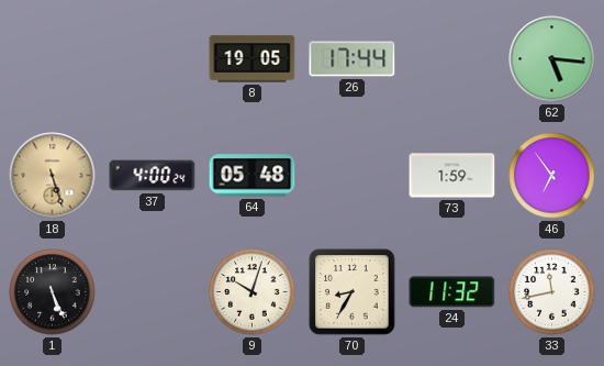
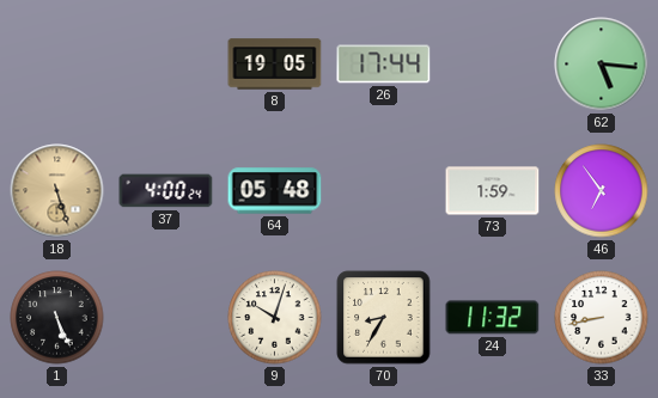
33: 11:43 -> 8:43
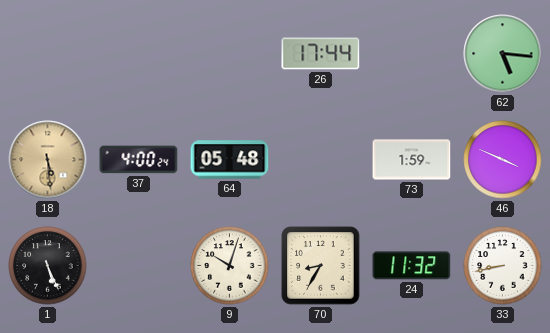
8: 19:05 -> none
18: 5:27 -> 5:29
46: 6:54 -> 3:49
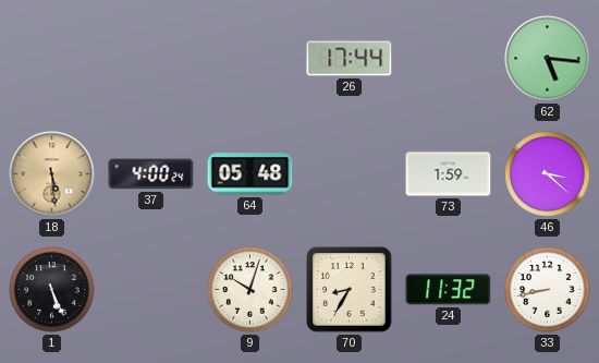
46: 3:49 -> 3:22
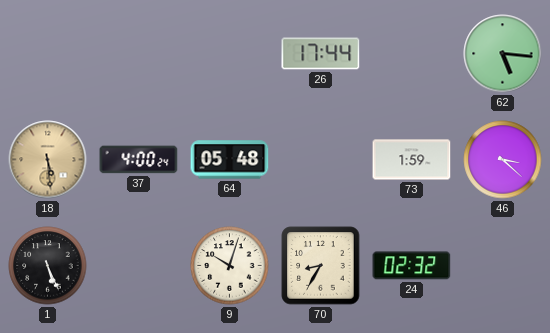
24: 11:32 -> 02:32
33: 8:43 -> none
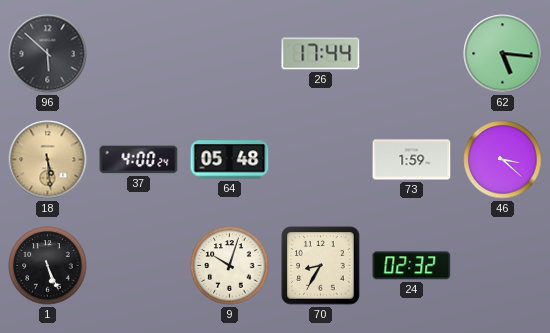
96: none -> 5:52
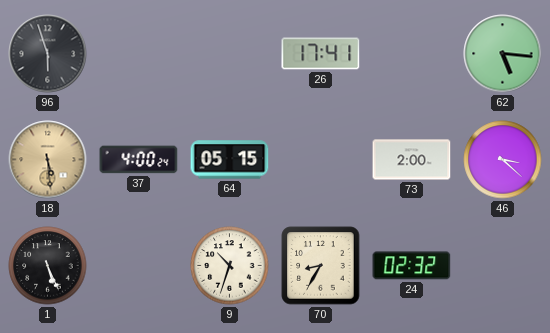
96: 5:52 -> 5:57
26: 17:44 -> 17:41
64: 05:48 -> 05:15
73: 1:59 -> 2:00
9: 10:03 -> 10:33
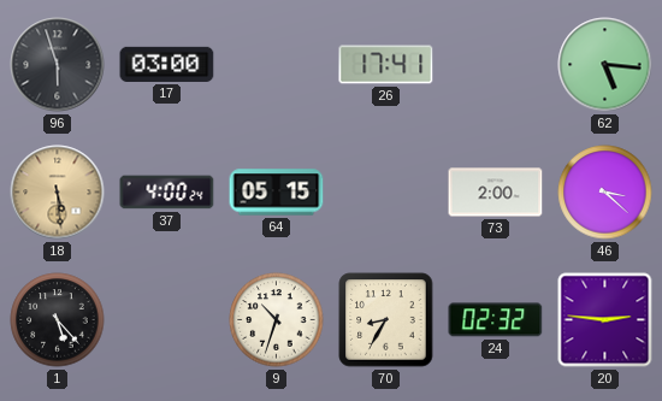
17: none -> 03:00
1: 5:26 -> 5:23
20: none -> 2:46
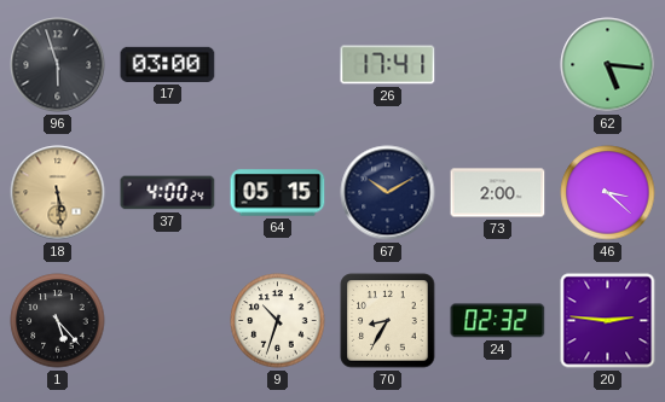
67: none -> 10:10
